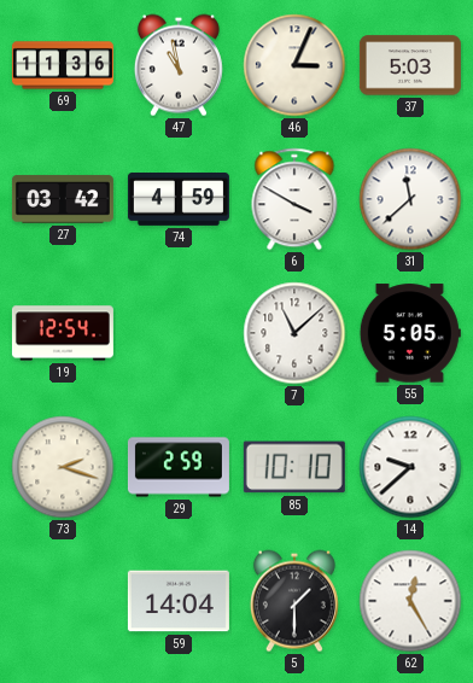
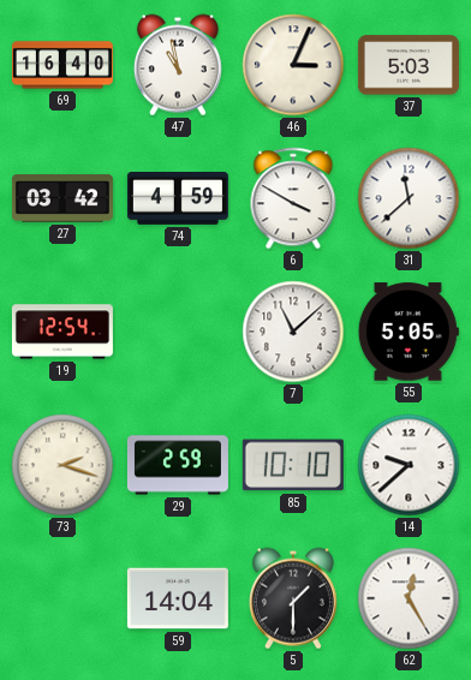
69: 11:36 -> 16:40
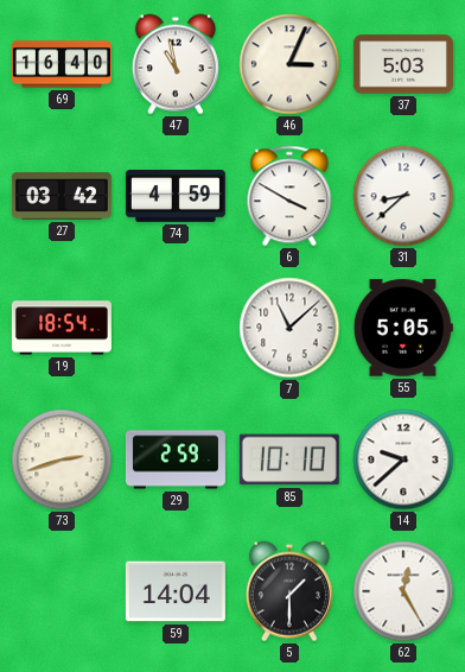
31: 11:38 -> 8:38
19: 12:54 -> 18:54
73: 2:18 -> 2:42
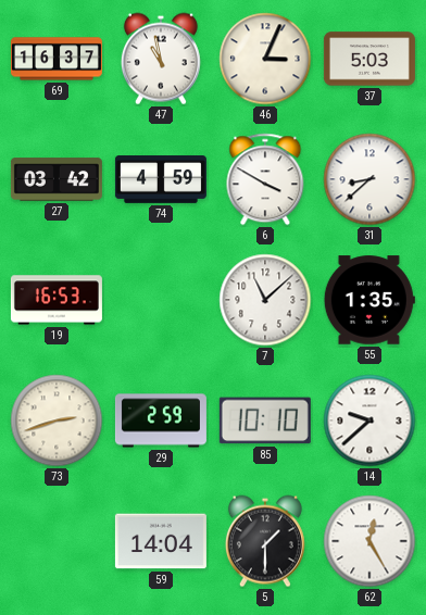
69: 16:40 -> 16:37
19: 18:54 -> 16:53
55: 5:05 -> 1:35
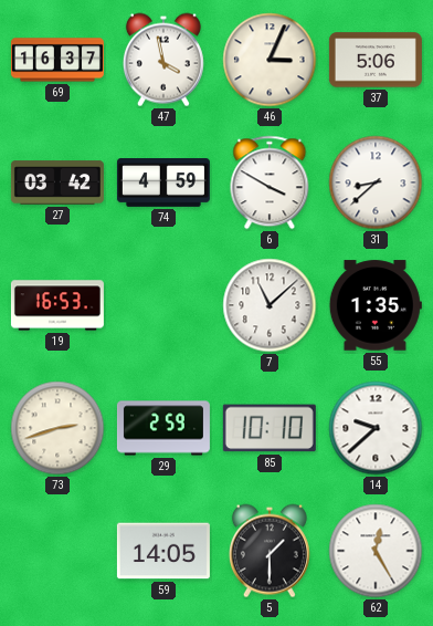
47: 10:58 -> 3:58
37: 5:03 -> 5:06
59: 14:04 -> 14:05
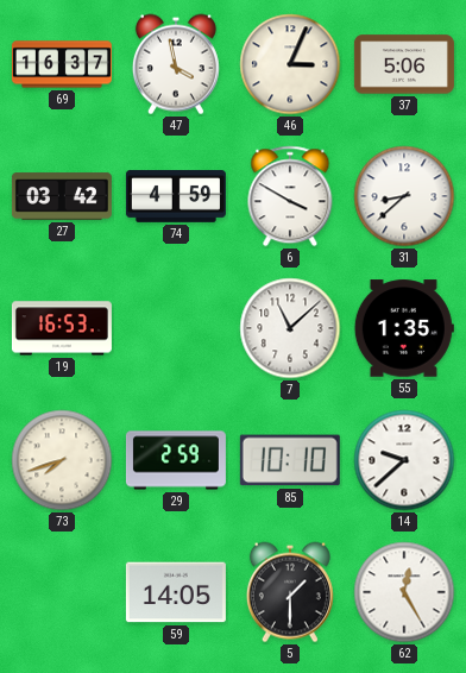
73: 2:42 -> 7:42
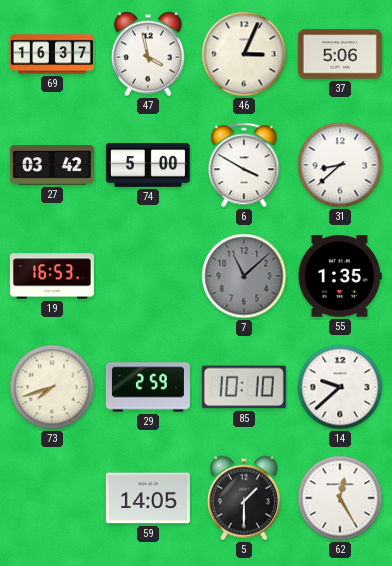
74: 4:59 -> 5:00
7 dial: white -> grey
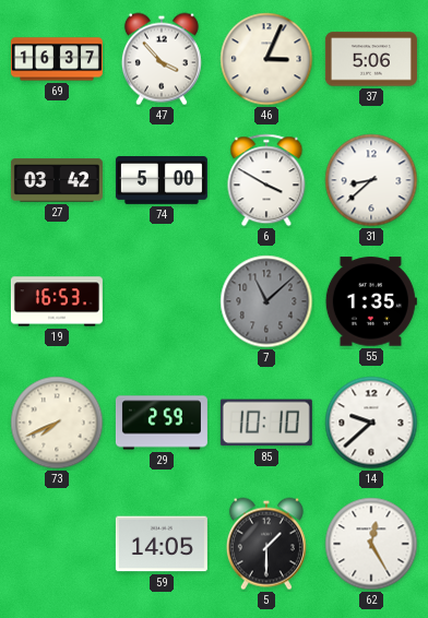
47: 3:58 -> 3:53
73: 7:42 -> 7:41
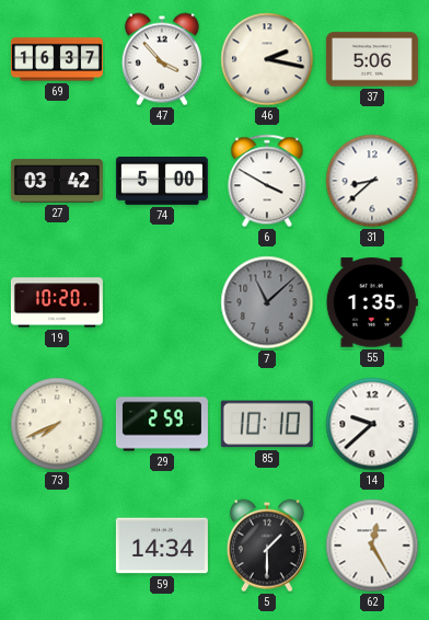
46: 3:04 -> 2:17
19: 16:53 -> 10:20
59: 14:05 -> 14:34
